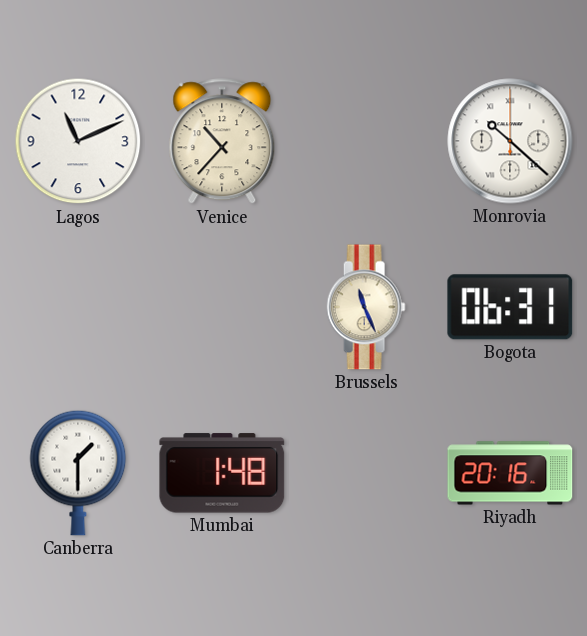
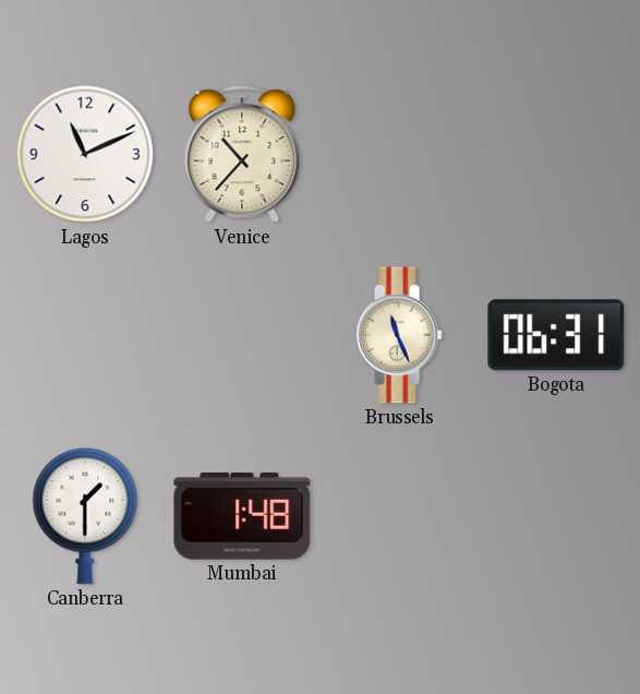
Monrovia: 10:22 -> none
Riyadh: 20:16 -> none
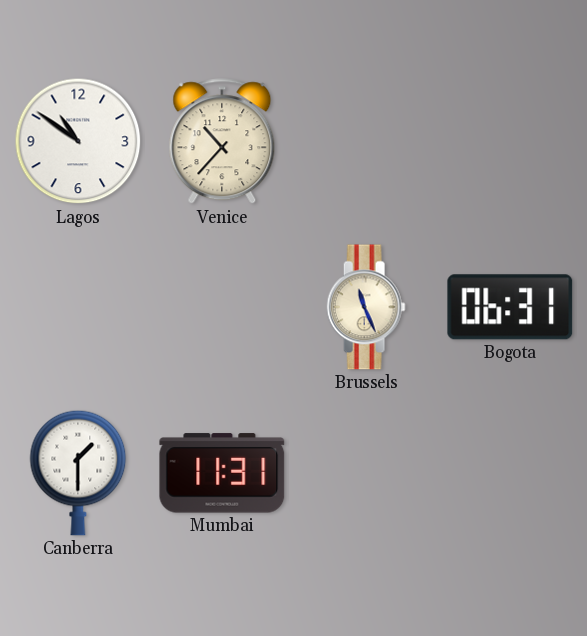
Lagos: 11:11 -> 10:51
Mumbai: 1:48 -> 11:31
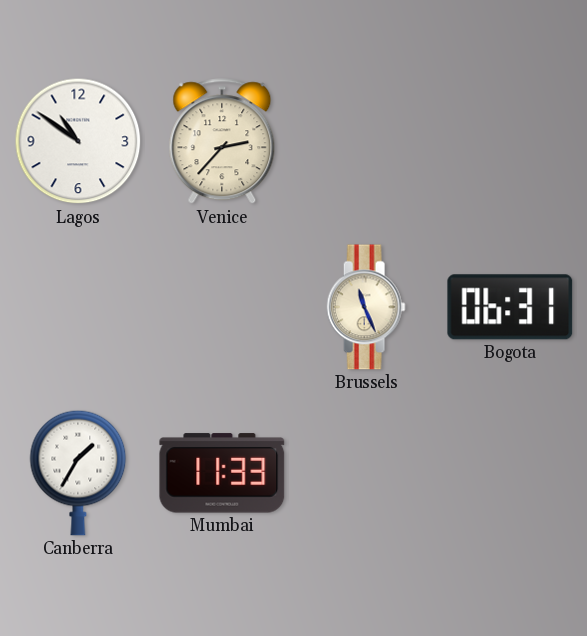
Venice: 10:37 -> 2:37
Canberra: 1:30 -> 1:35
Mumbai: 11:31 -> 11:33
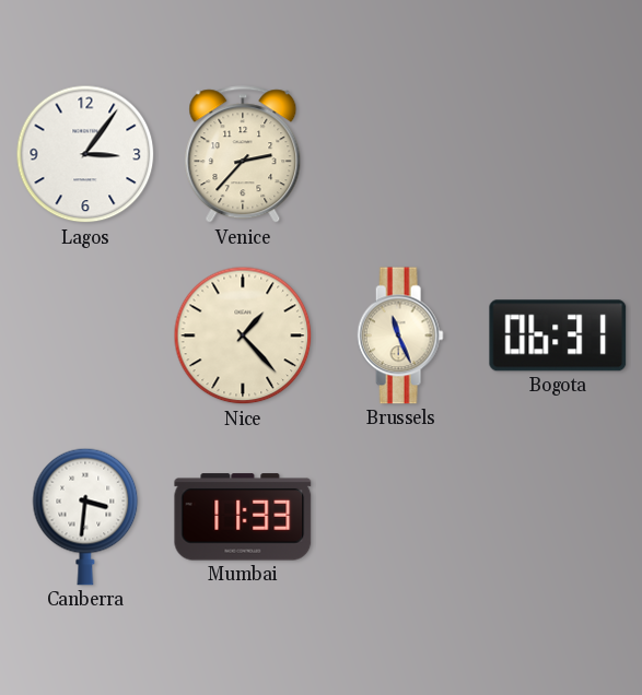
Lagos: 10:51 -> 3:06
Nice: none -> 1:23
Canberra: 1:35 -> 3:31
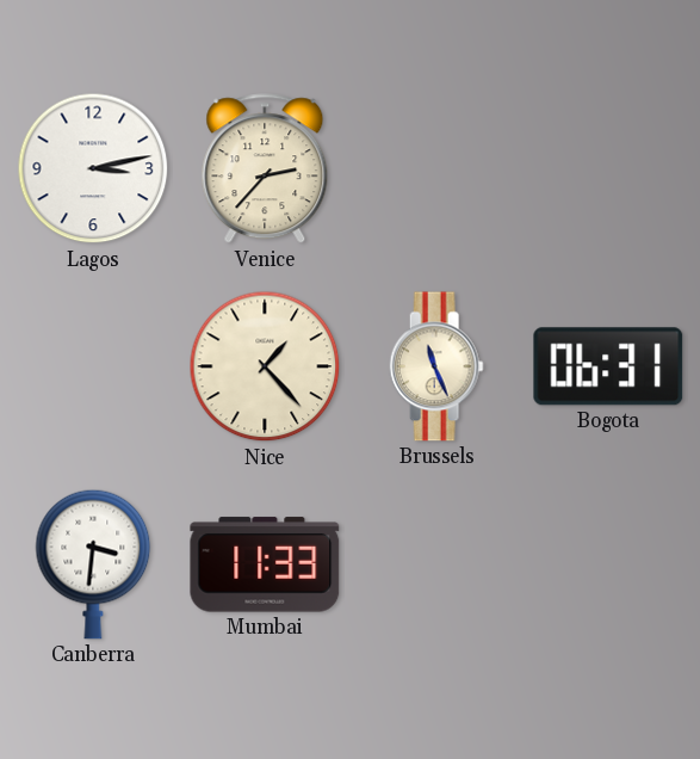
Lagos: 3:06 -> 3:13
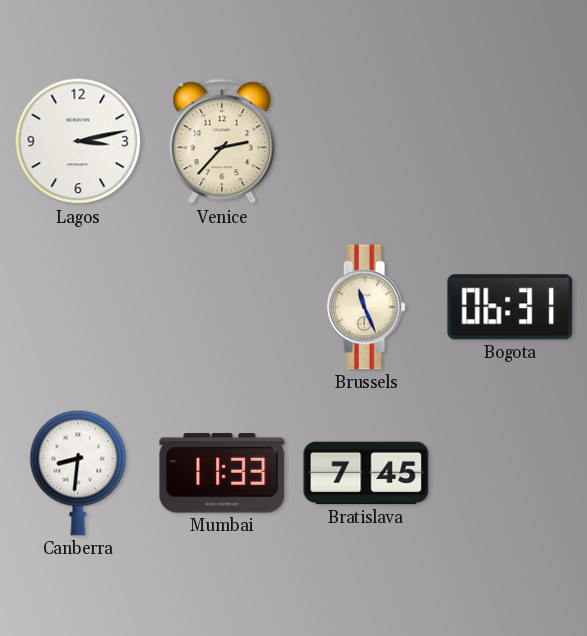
Nice: 1:23 -> none
Canberra: 3:31 -> 8:31
Bratislava: none -> 7:45
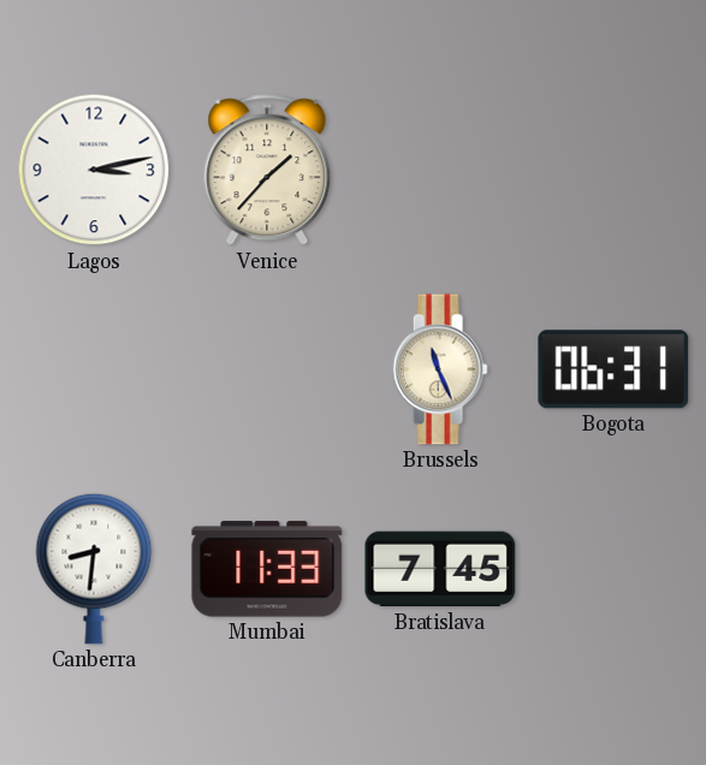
Venice: 2:37 -> 1:37
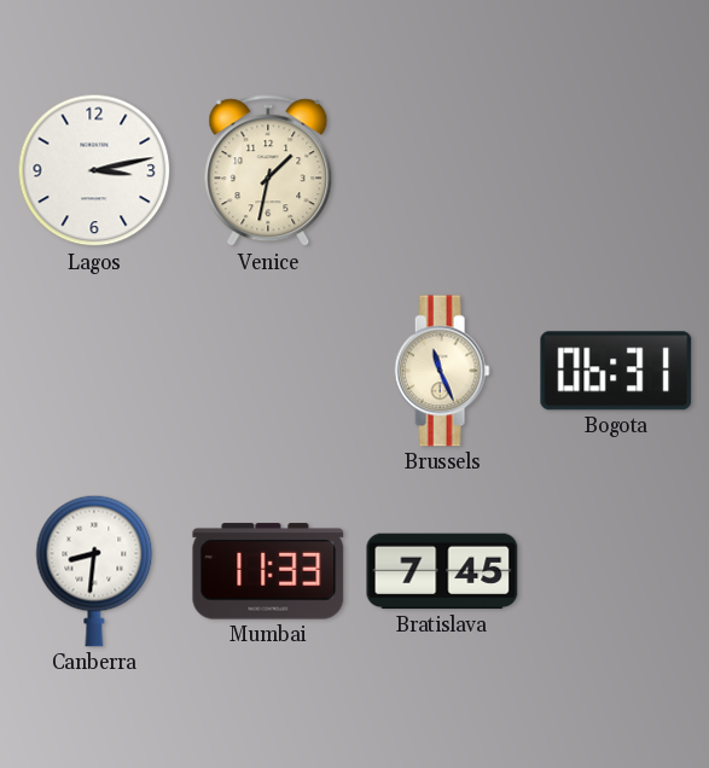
Venice: 1:37 -> 1:32
